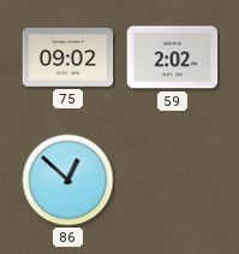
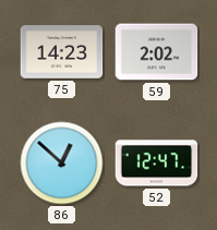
75: 09:02 -> 14:23
52: none -> 12:47
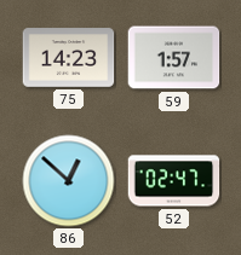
59: 2:02 -> 1:57
52: 12:47 -> 02:47
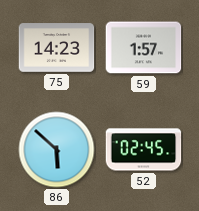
86: 12:52 -> 5:52
52: 02:47 -> 02:45
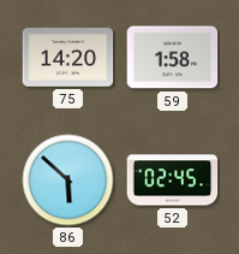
75: 14:23 -> 14:20
59: 1:57 -> 1:58
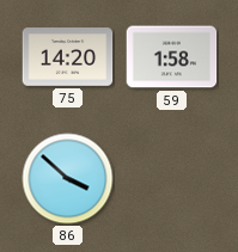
86: 5:52 -> 3:52
52: 02:45 -> none
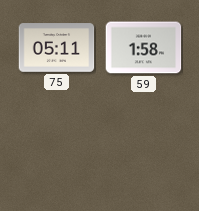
75: 14:20 -> 05:11
86: 3:52 -> none
